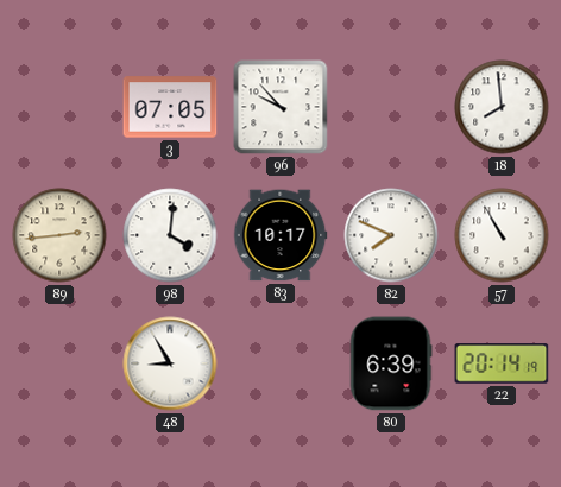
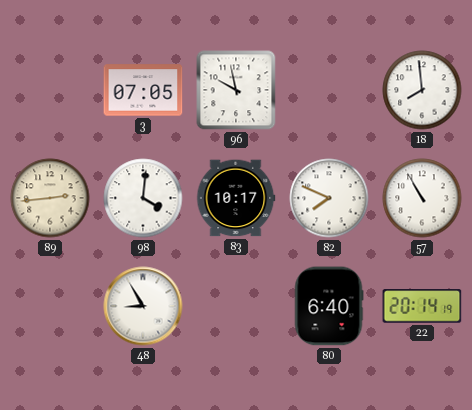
96: 9:53 -> 9:58
80: 6:39 -> 6:40
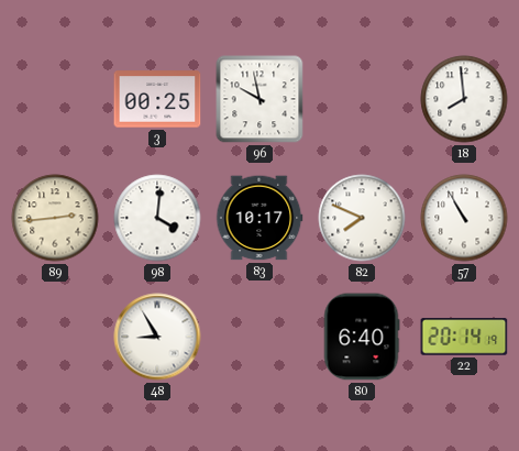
3: 07:05 -> 00:25
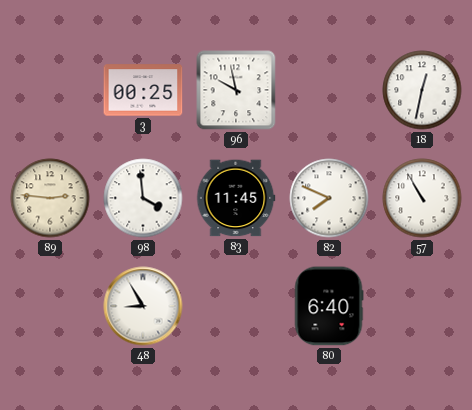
18: 7:59 -> 12:32
89: 2:44 -> 2:46
98: 4:01 -> 3:59
83: 10:17 -> 11:45
22: 20:14 -> none
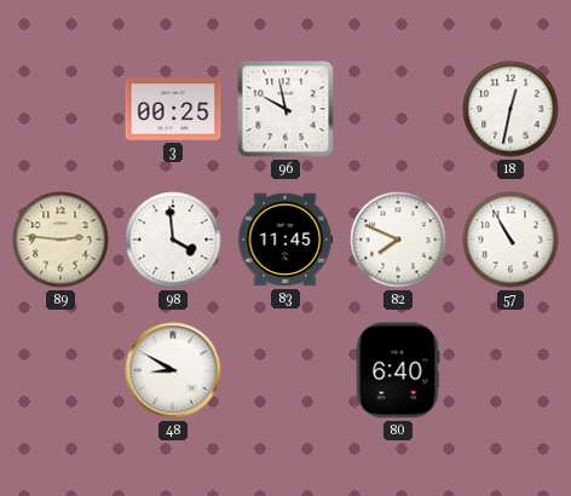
48: 8:55 -> 8:50
